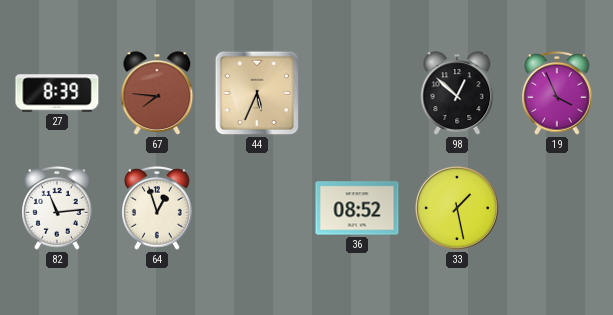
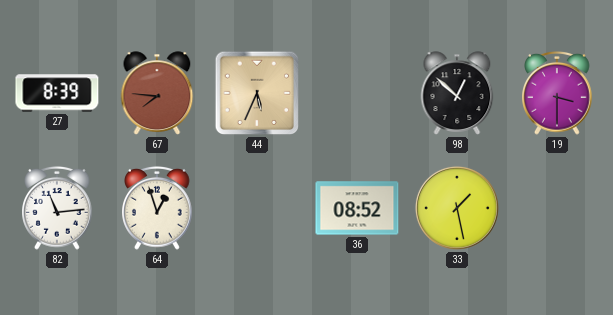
19: 3:56 -> 3:30
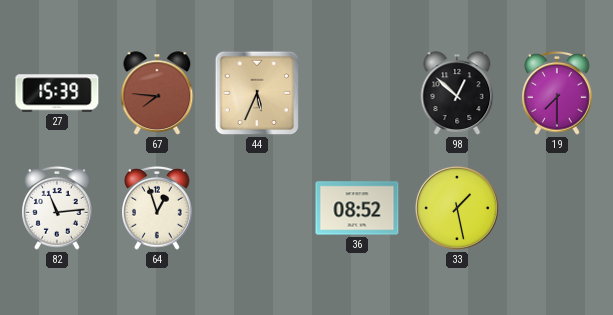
27: 8:39 -> 15:39
19: 3:30 -> 7:30
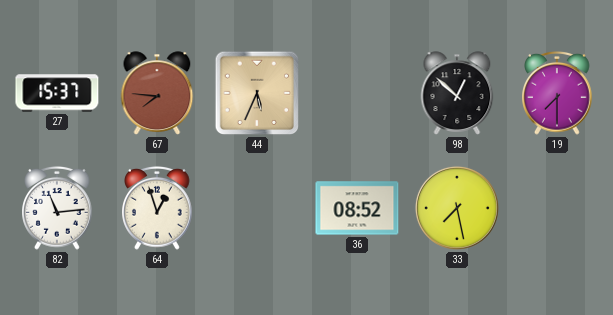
27: 15:39 -> 15:37
33: 1:28 -> 7:28
